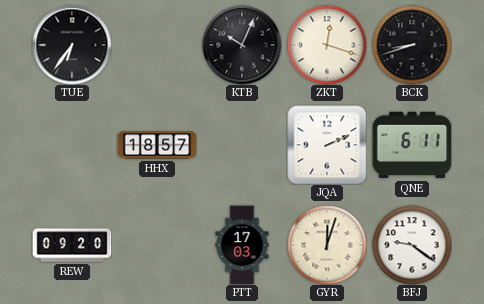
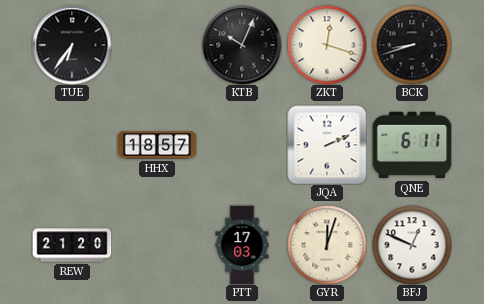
REW: 09:20 -> 21:20
BFJ: 9:21 -> 12:49
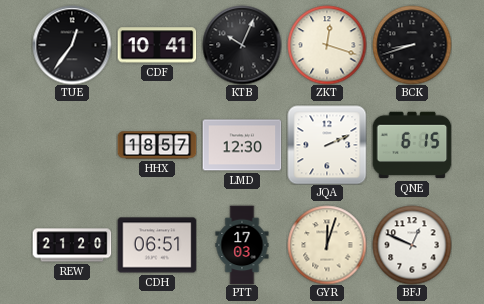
TUE: 6:36 -> 12:36
CDF: none -> 10:41
LMD: none -> 12:30
QNE: 6:11 -> 6:15
CDH: none -> 06:51
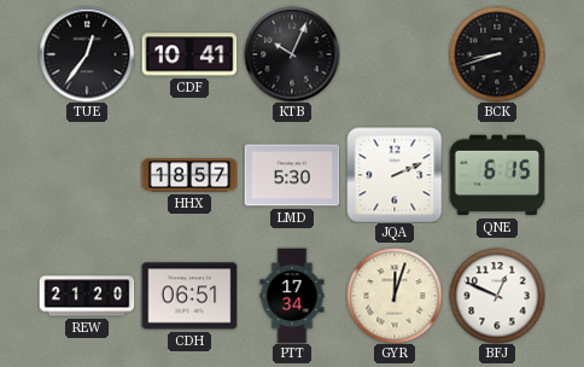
ZKT: 12:18 -> none
LMD: 12:30 -> 5:30
PTT: 17:03 -> 17:34
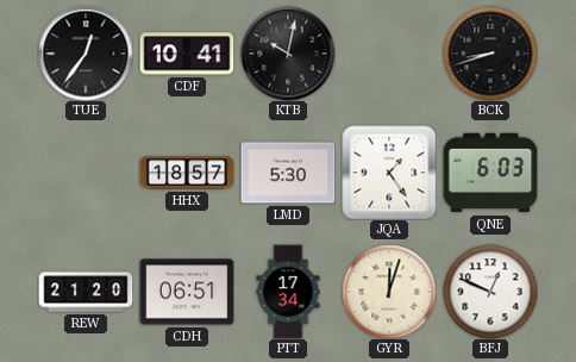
KTB: 10:04 -> 10:02
JQA: 2:11 -> 1:24
QNE: 6:15 -> 6:03
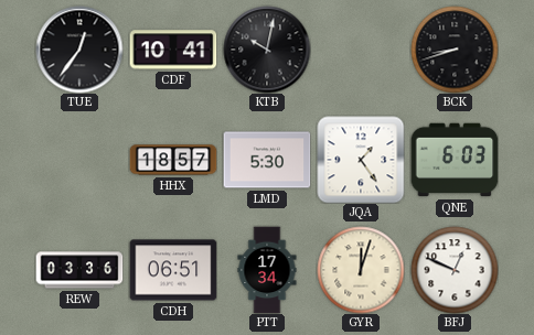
REW: 21:20 -> 03:36
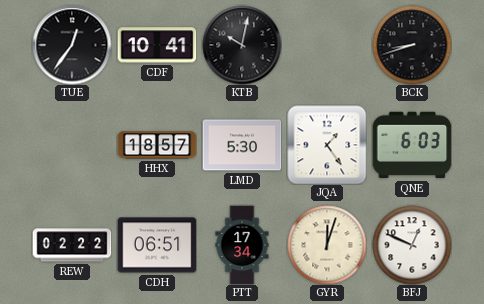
REW: 03:36 -> 02:22
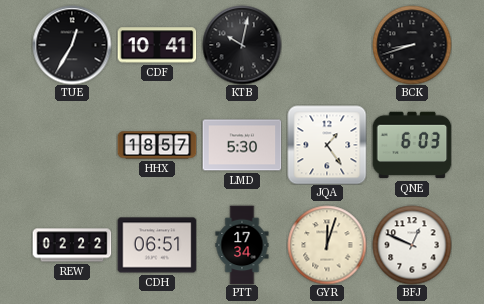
TUE: 12:36 -> 12:35
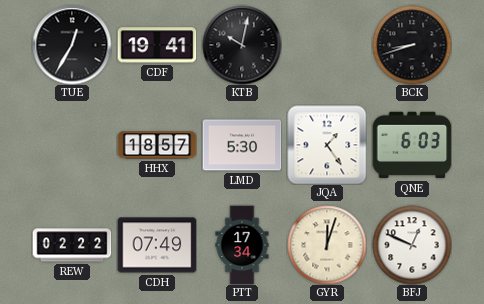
CDF: 10:41 -> 19:41
CDH: 06:51 -> 07:49
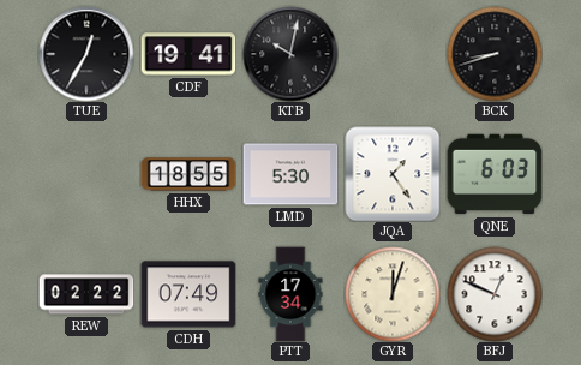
HHX: 18:57 -> 18:55
